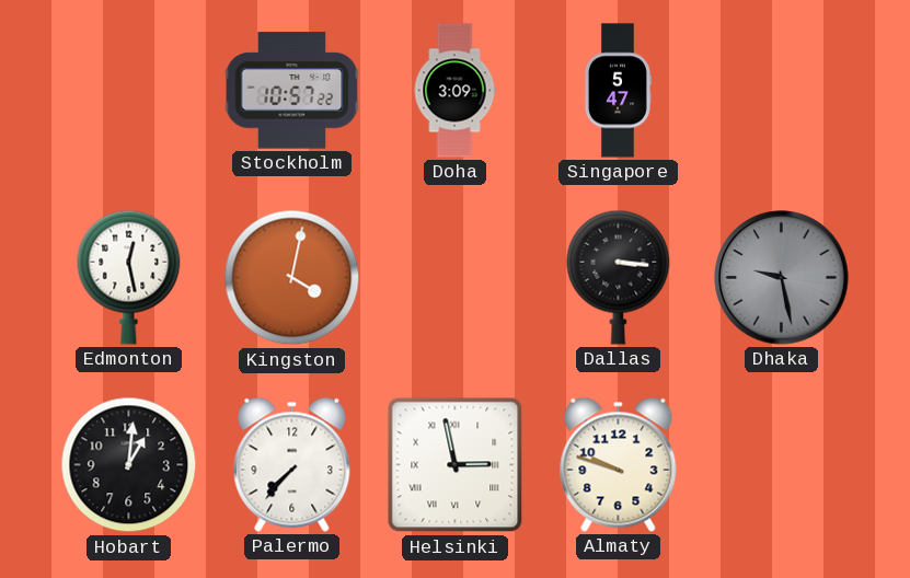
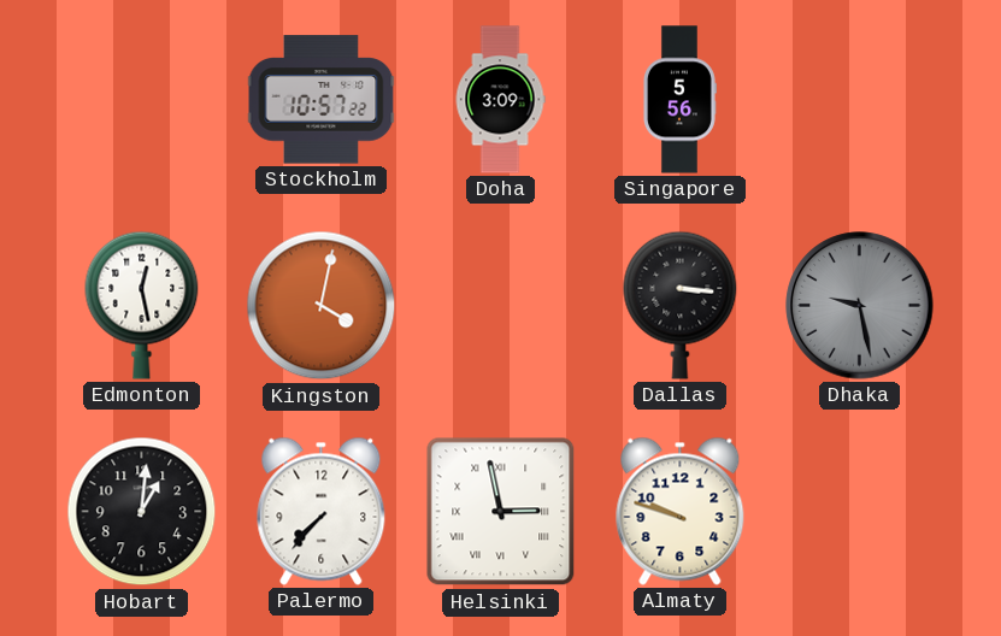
Singapore: 5:47 -> 5:56
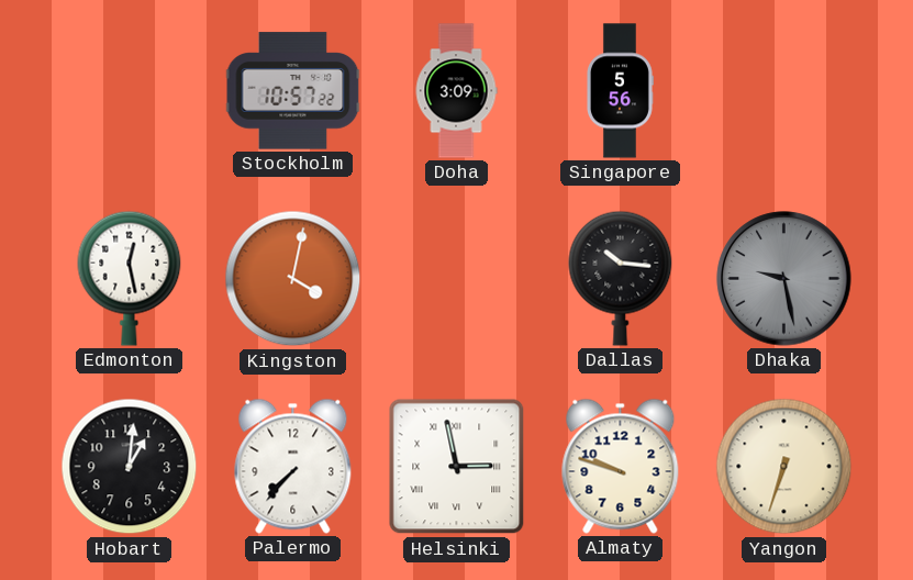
Dallas: 3:16 -> 10:16
Yangon: none -> 6:33
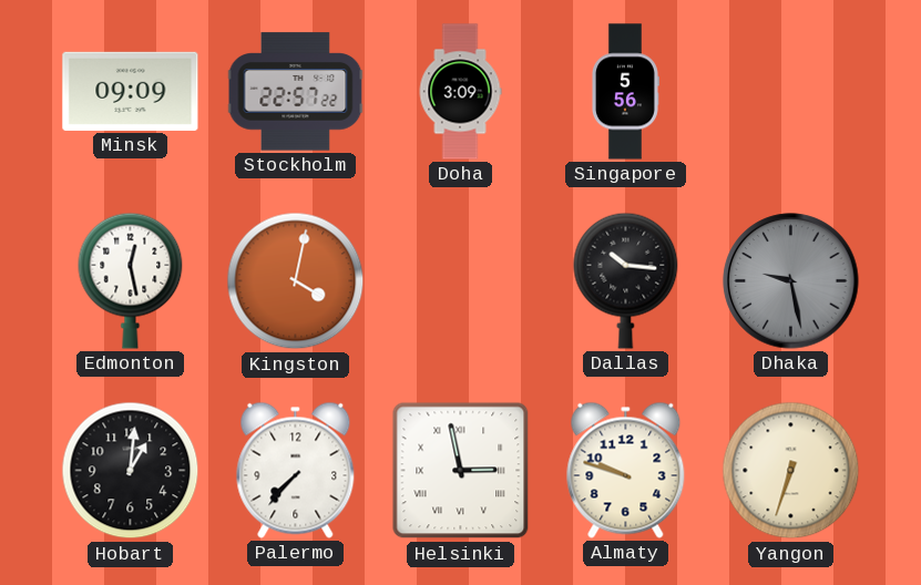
Minsk: none -> 09:09
Stockholm: 10:57 -> 22:57
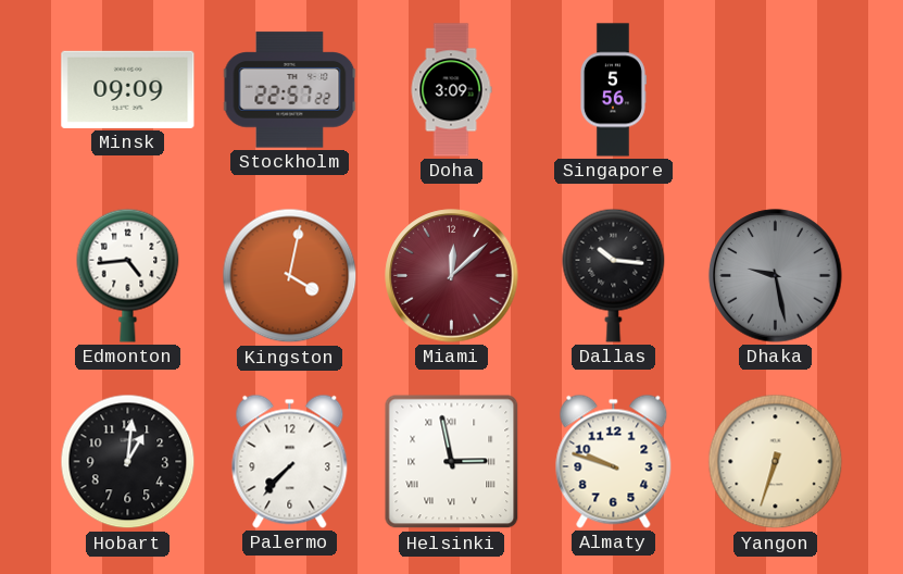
Edmonton: 12:28 -> 4:44
Miami: none -> 12:08
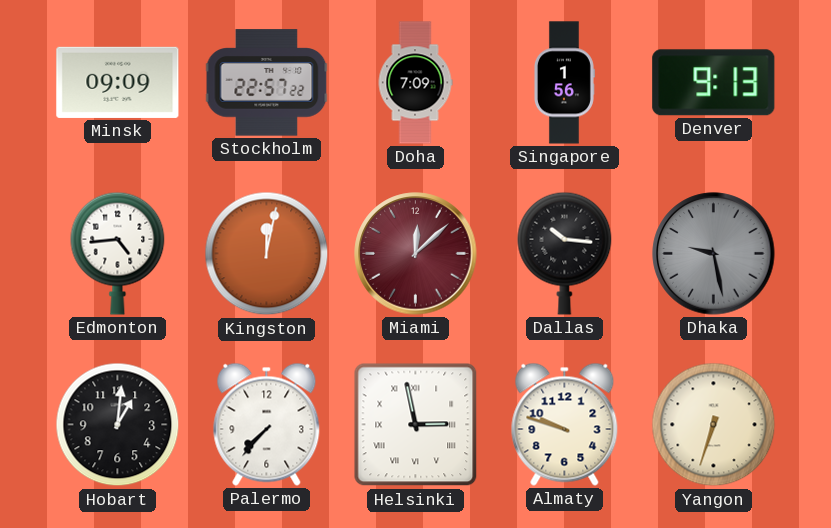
Doha: 3:09 -> 7:09
Singapore: 5:56 -> 1:56
Denver: none -> 9:13
Kingston: 4:02 -> 12:02
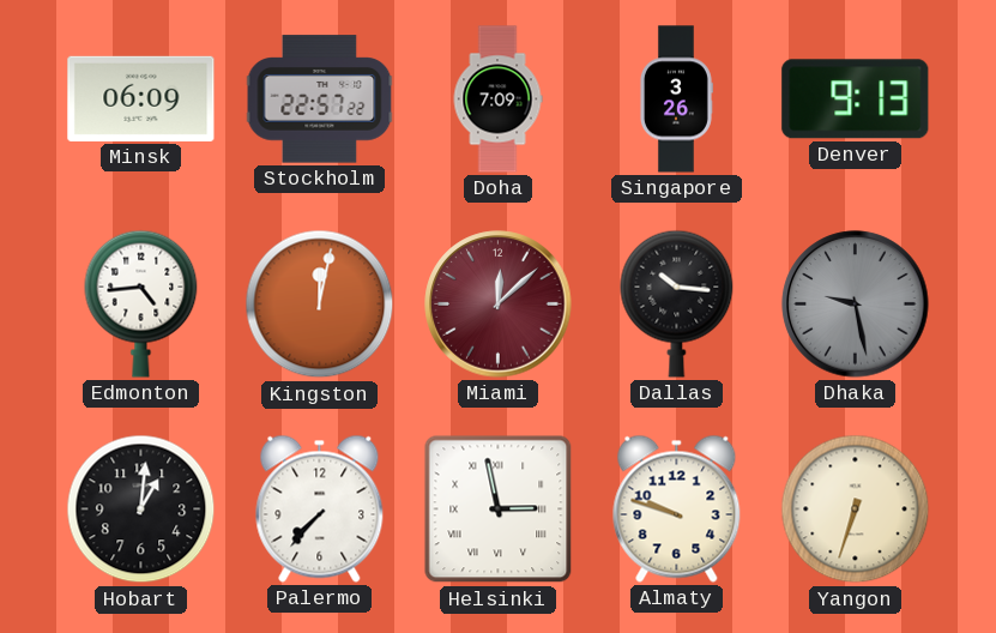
Minsk: 09:09 -> 06:09
Singapore: 1:56 -> 3:26
